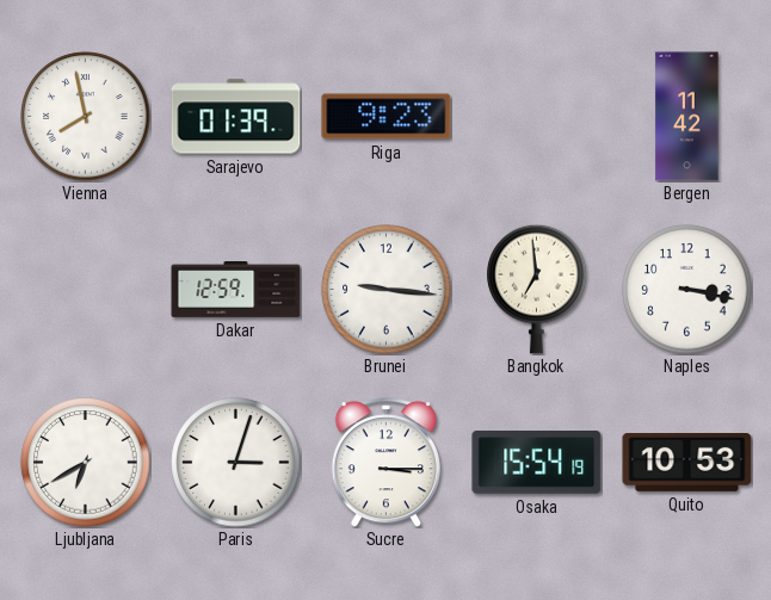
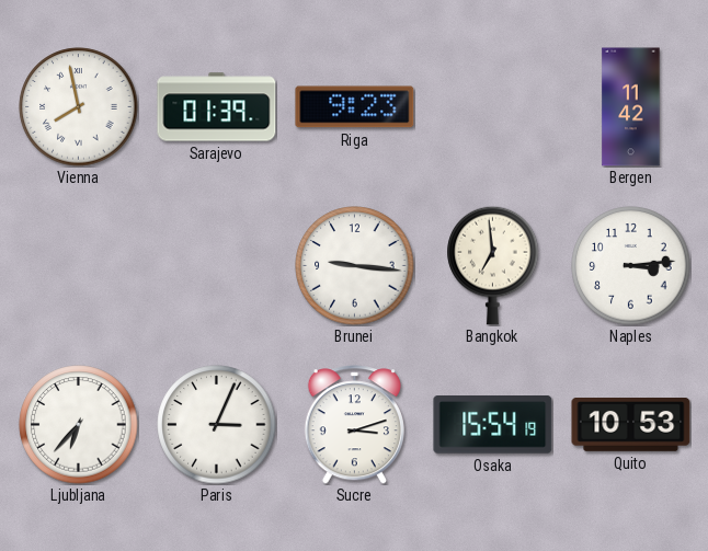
Dakar: 12:59 -> none
Naples: 3:17 -> 3:14
Ljubljana: 6:40 -> 6:37
Paris: 3:03 -> 3:04
Sucre: 3:15 -> 3:12
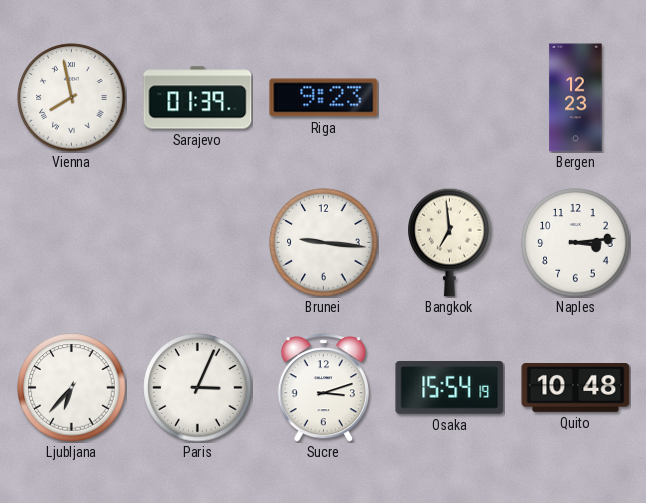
Bergen: 11:42 -> 12:23
Quito: 10:53 -> 10:48
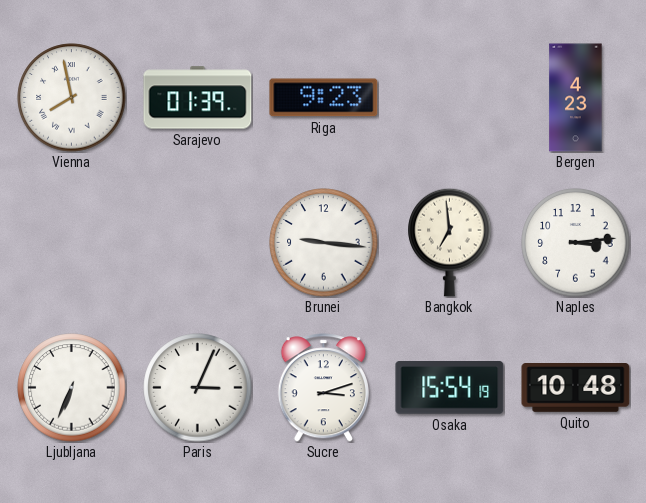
Bergen: 12:23 -> 4:23
Ljubljana: 6:37 -> 6:34
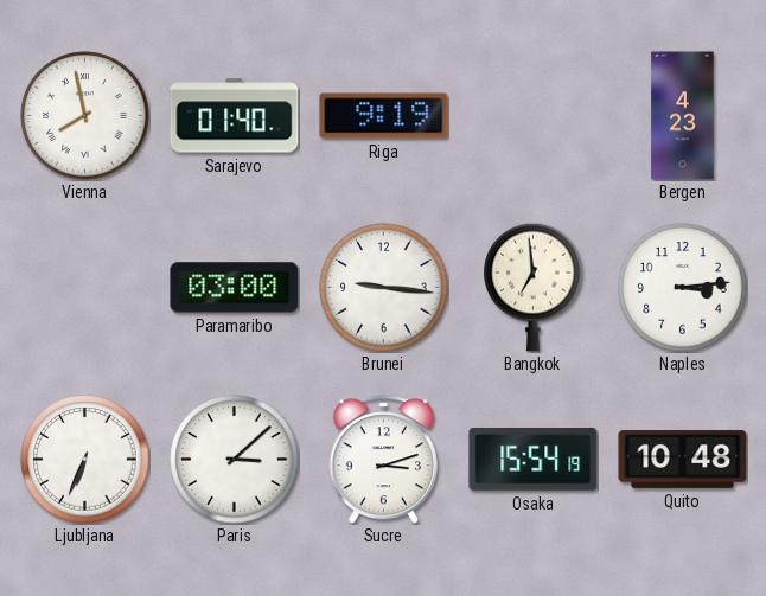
Sarajevo: 01:39 -> 01:40
Riga: 9:23 -> 9:19
Paramaribo: none -> 03:00
Paris: 3:04 -> 3:08
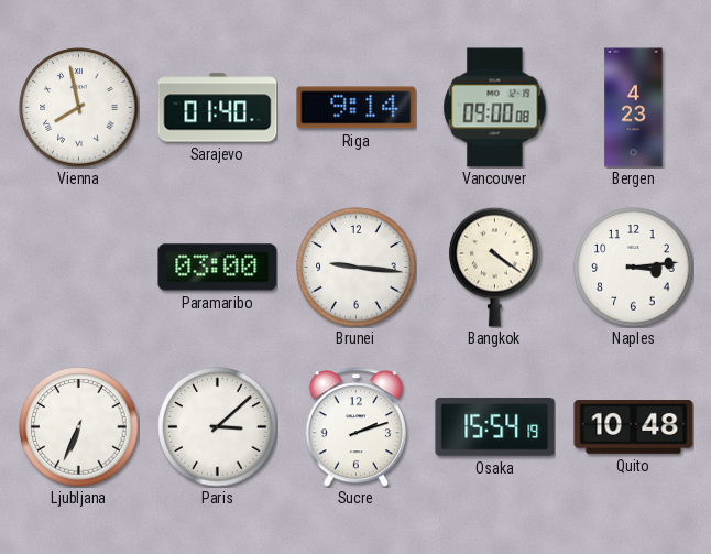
Riga: 9:19 -> 9:14
Vancouver: none -> 09:00
Bangkok: 6:59 -> 4:21
Sucre: 3:12 -> 2:12
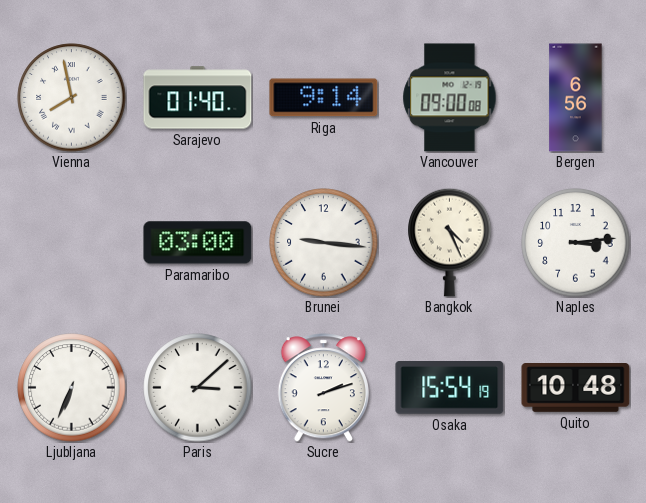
Bergen: 4:23 -> 6:56
Bangkok: 4:21 -> 4:26
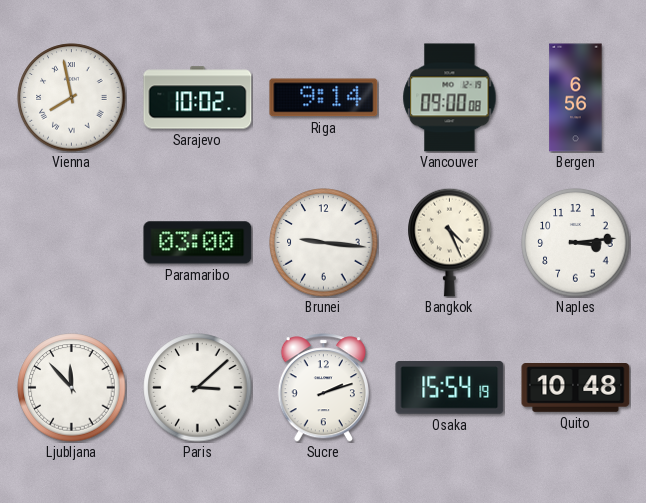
Sarajevo: 01:40 -> 10:02
Ljubljana: 6:34 -> 11:53
